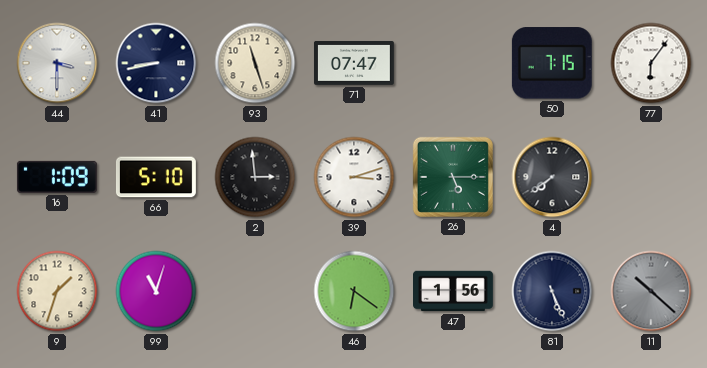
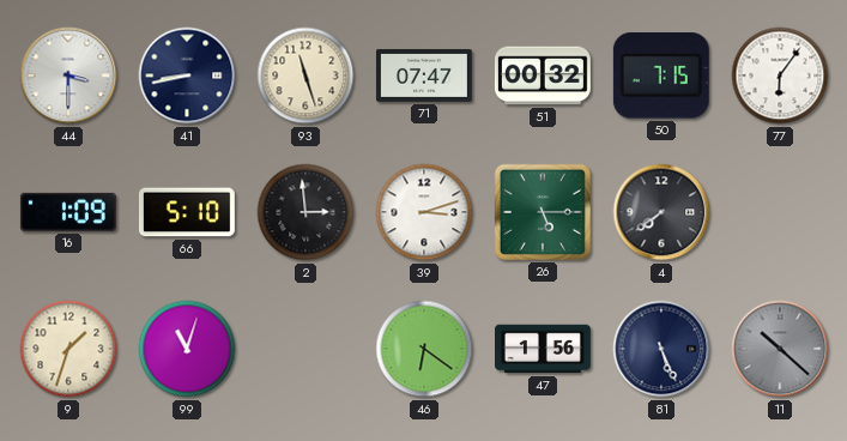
51: none -> 00:32
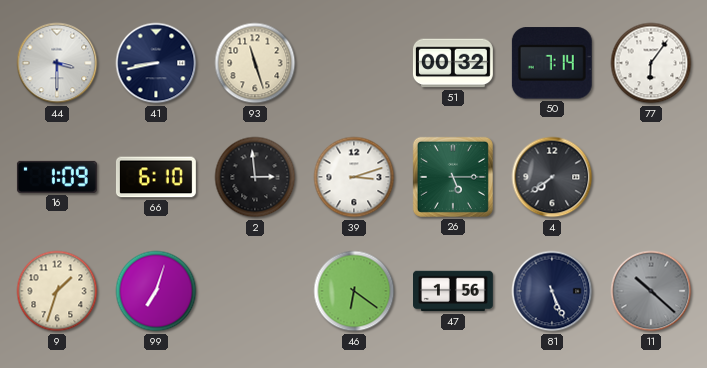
71: 07:47 -> none
50: 7:15 -> 7:14
66: 5:10 -> 6:10
99: 11:03 -> 7:03
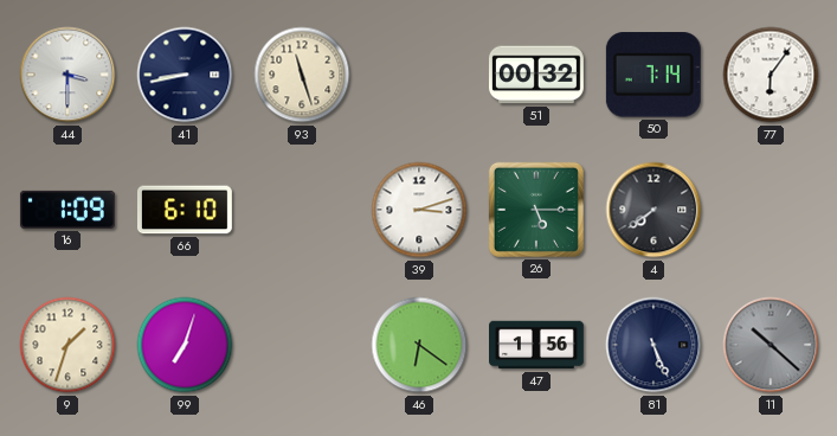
2: 2:59 -> none
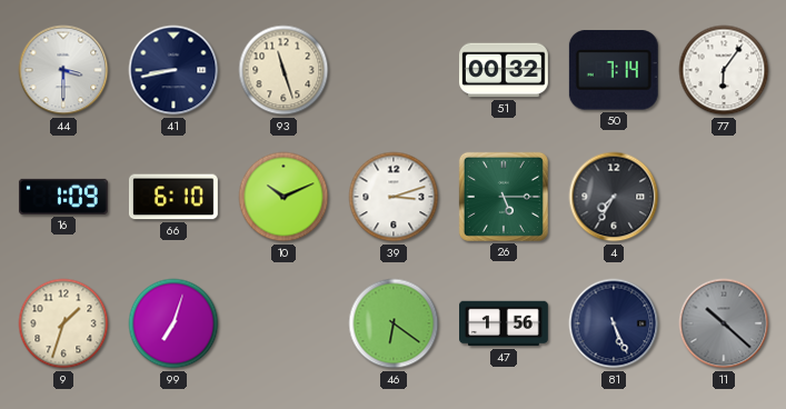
10: none -> 10:11
4: 7:39 -> 7:35
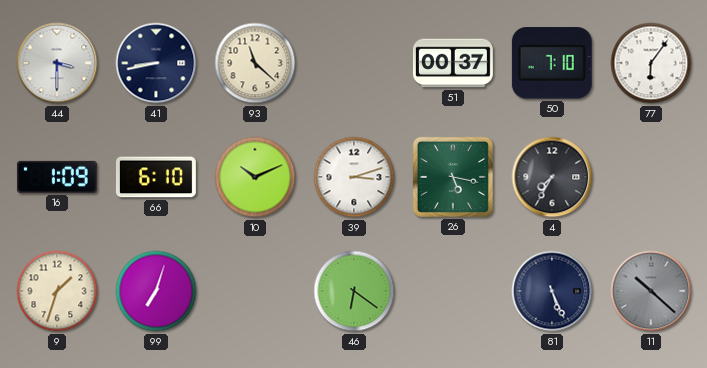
93: 11:27 -> 11:22
51: 00:32 -> 00:37
50: 7:14 -> 7:10
26: 5:15 -> 5:17
47: 1:56 -> none
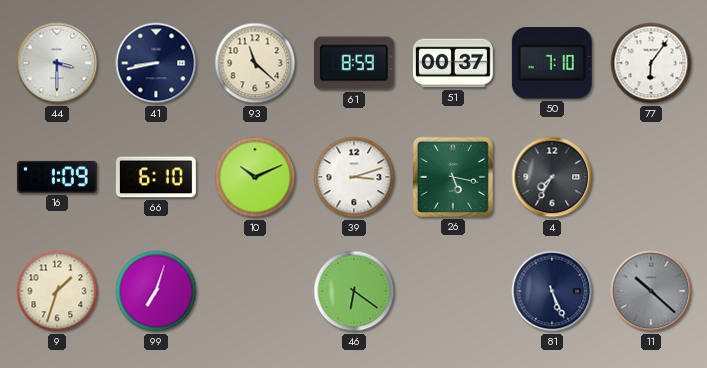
61: none -> 8:59
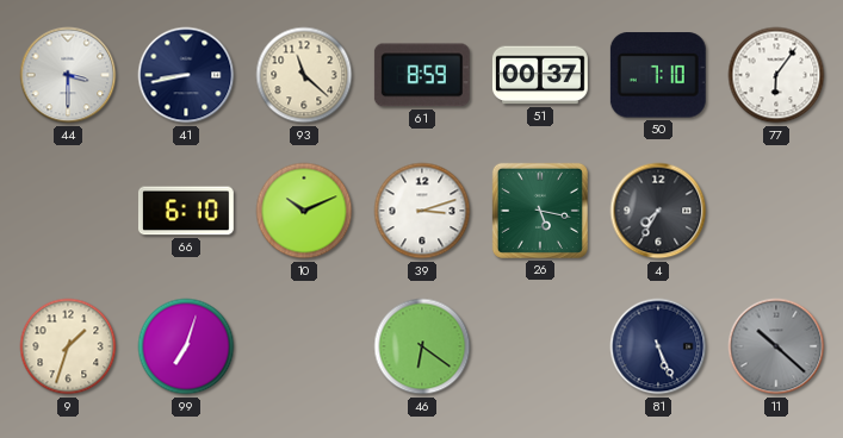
16: 1:09 -> none
